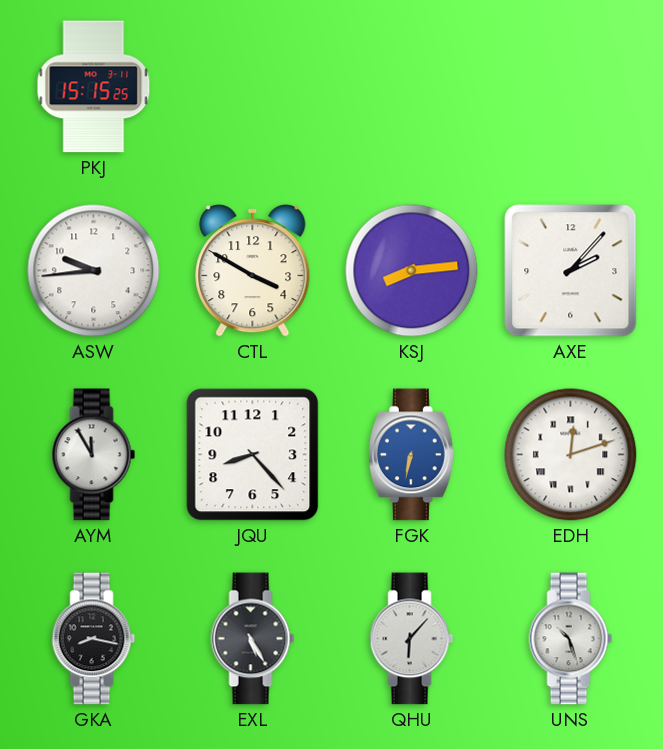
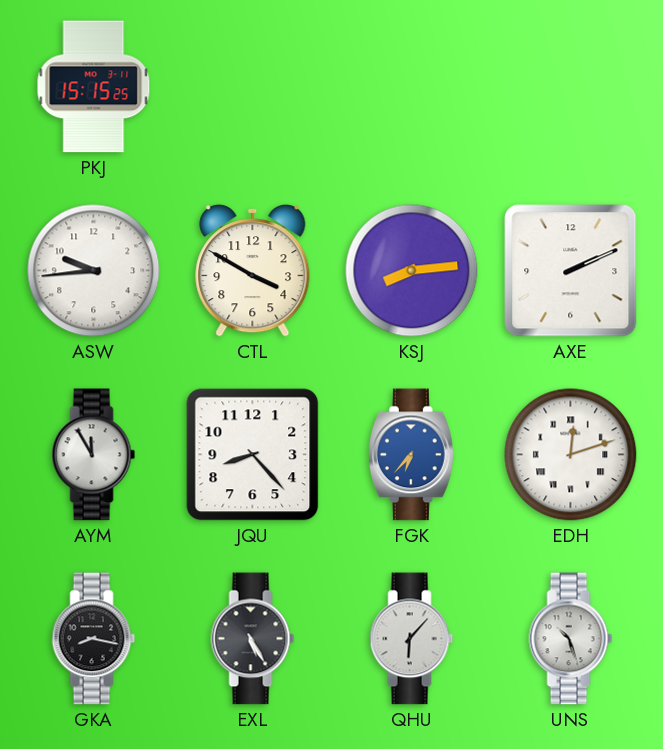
AXE: 2:07 -> 2:11
FGK: 6:32 -> 6:37
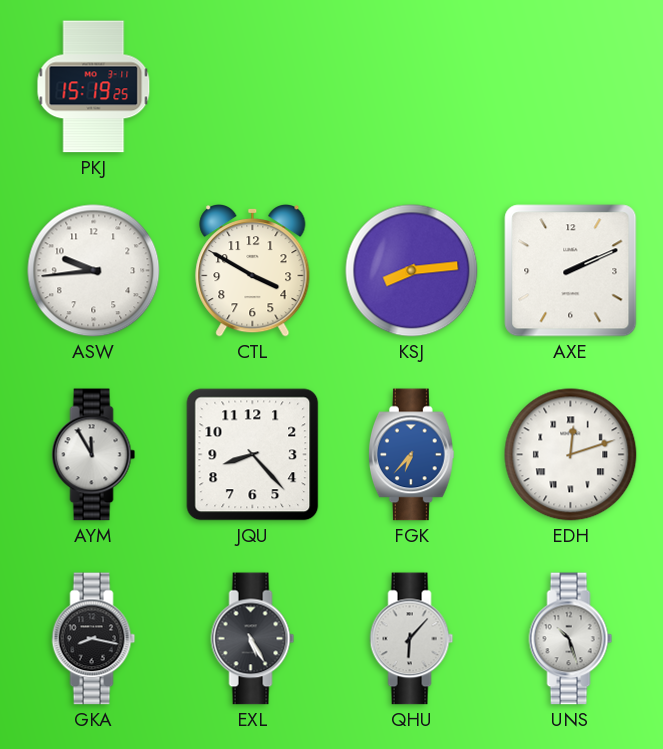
PKJ: 15:15 -> 15:19
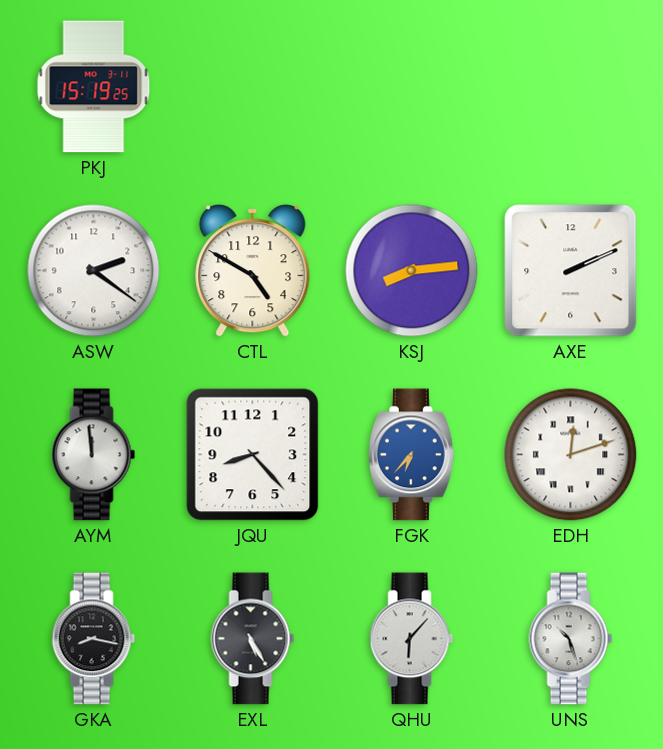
ASW: 9:44 -> 2:21
CTL: 3:50 -> 4:50
AYM: 11:55 -> 11:59
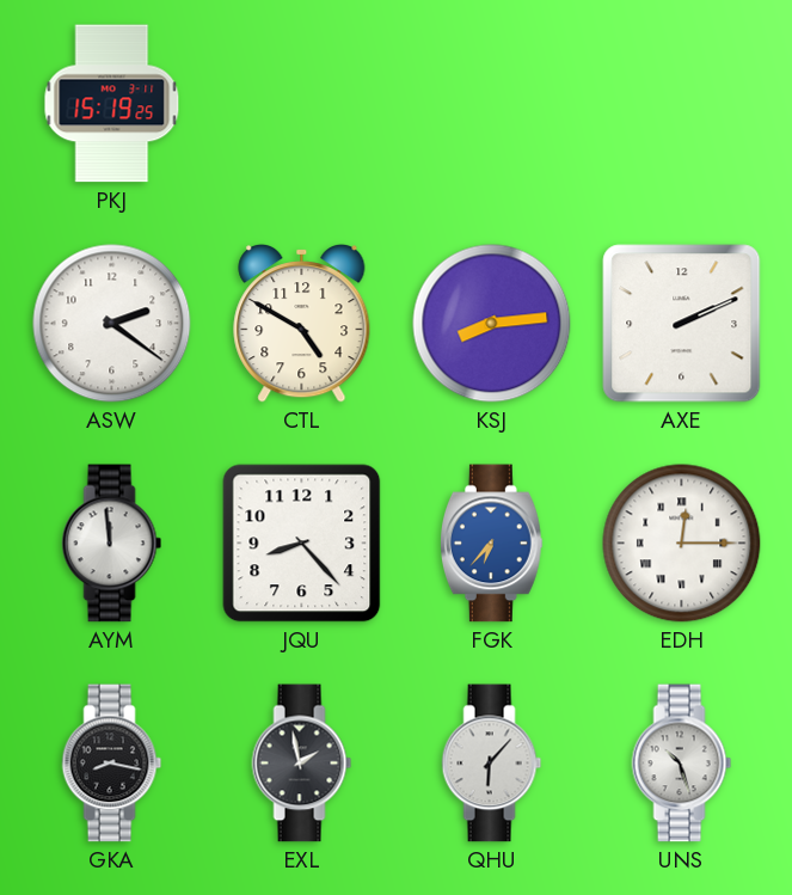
EDH: 12:12 -> 12:15
EXL: 5:25 -> 1:58
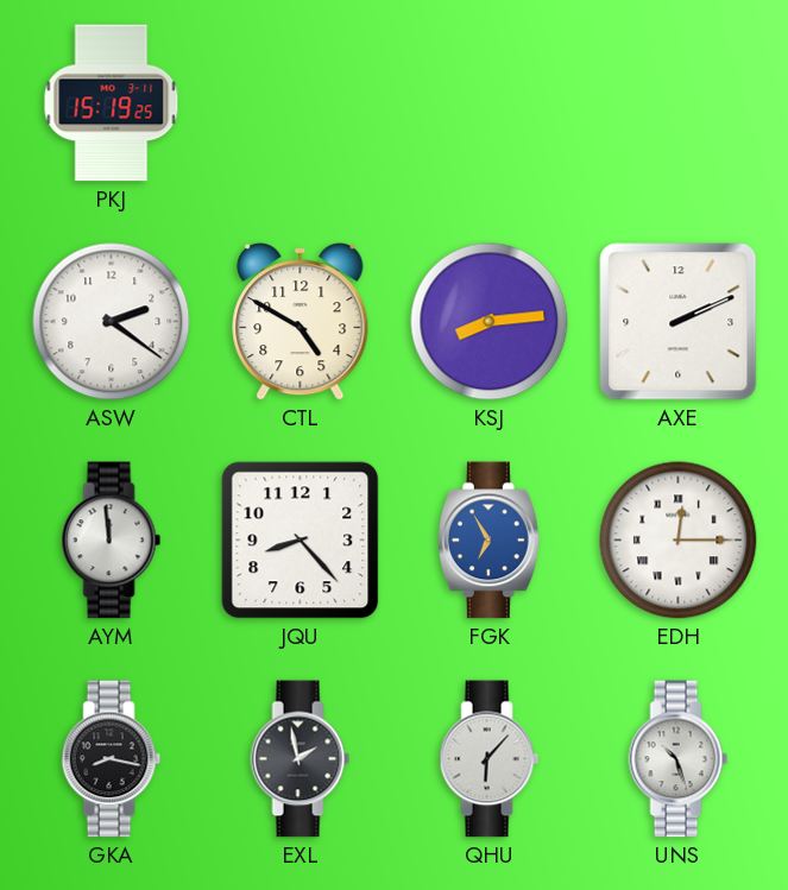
FGK: 6:37 -> 6:55
